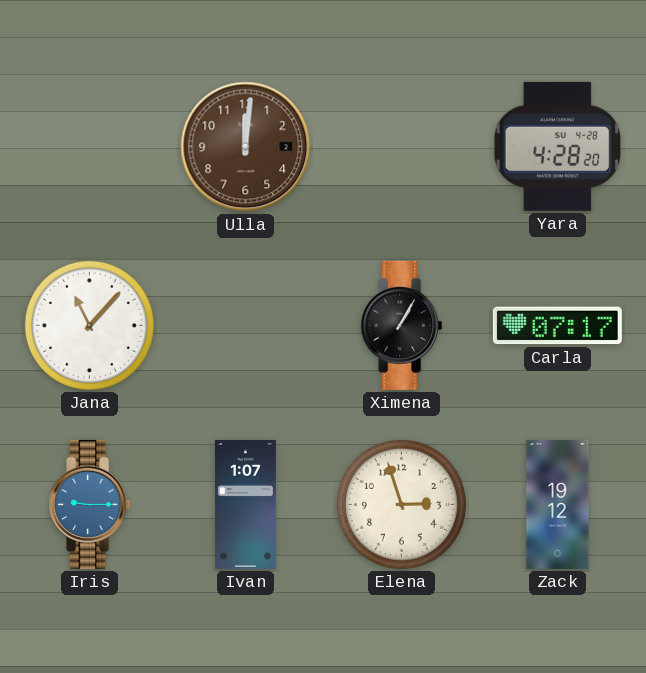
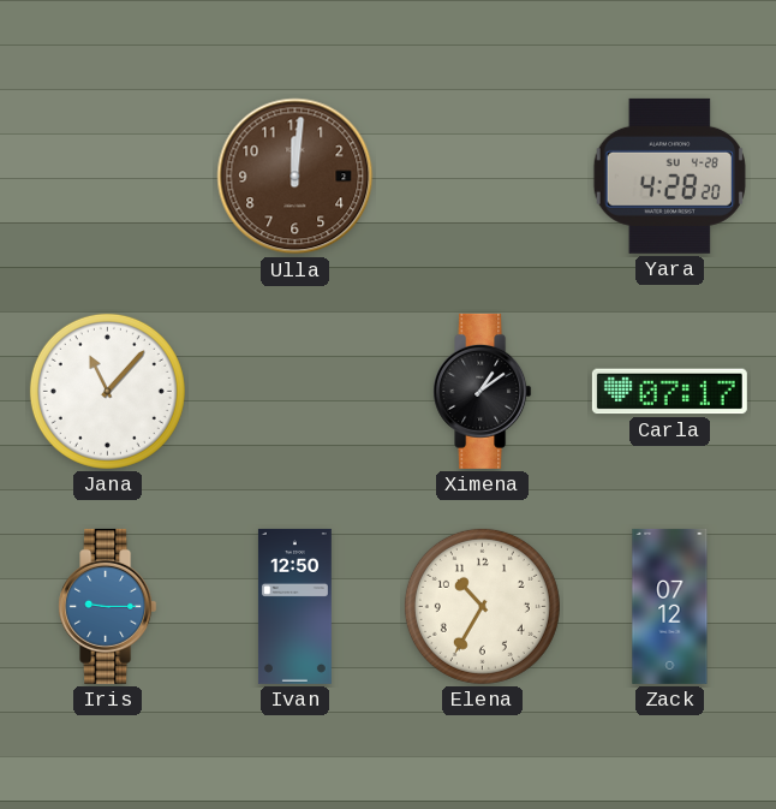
Ximena: 1:05 -> 1:09
Ivan: 1:07 -> 12:50
Elena: 2:57 -> 10:35
Zack: 19:12 -> 07:12
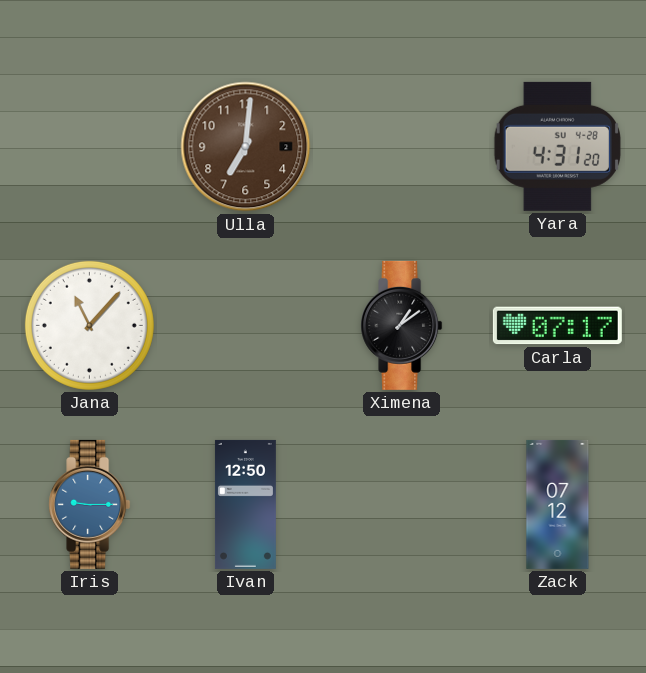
Ulla: 12:01 -> 7:01
Yara: 4:28 -> 4:31
Elena: 10:35 -> none
